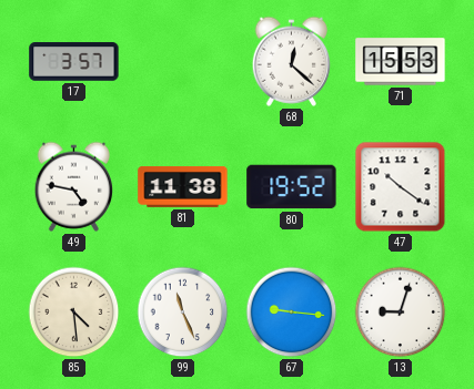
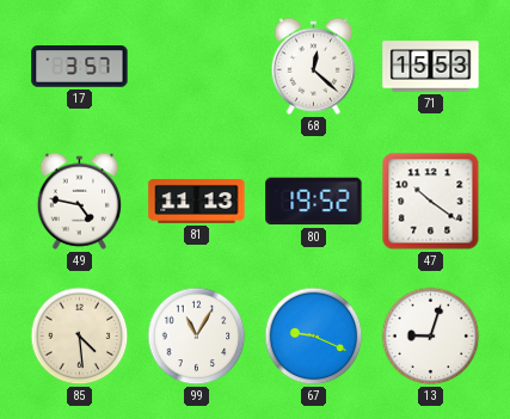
81: 11:38 -> 11:13
99: 11:26 -> 11:05
67: 9:16 -> 9:19
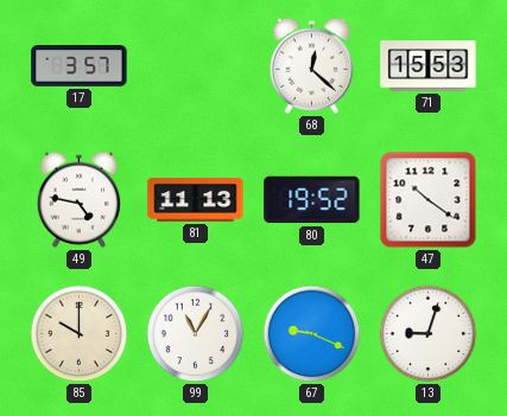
85: 4:29 -> 10:00
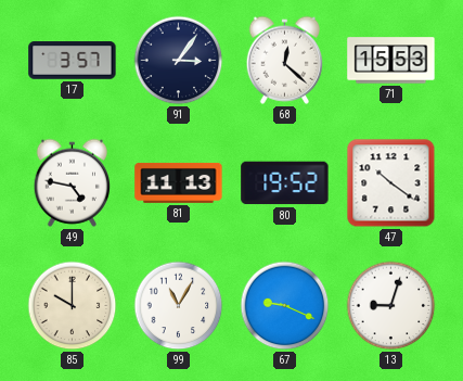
91: none -> 3:06
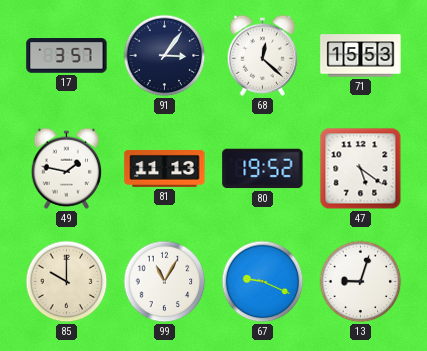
49: 4:47 -> 1:47
47: 10:21 -> 5:21
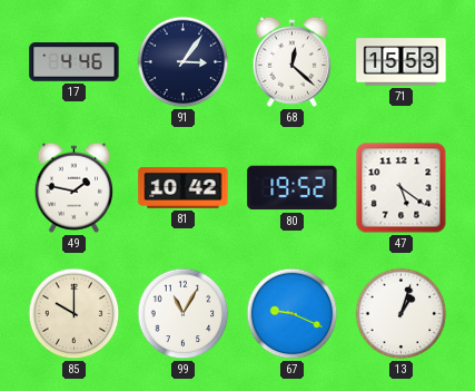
17: 3:57 -> 4:46
81: 11:13 -> 10:42
13: 9:03 -> 1:03
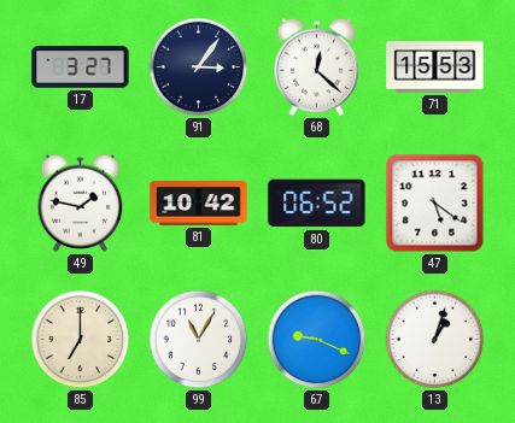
17: 4:46 -> 3:27
80: 19:52 -> 06:52
85: 10:00 -> 7:00
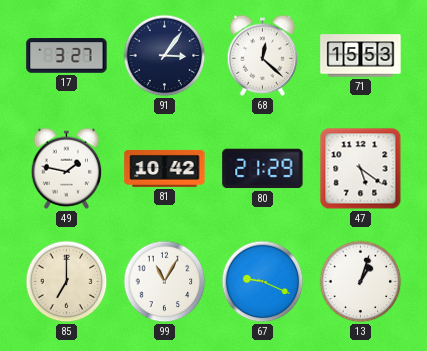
80: 06:52 -> 21:29
